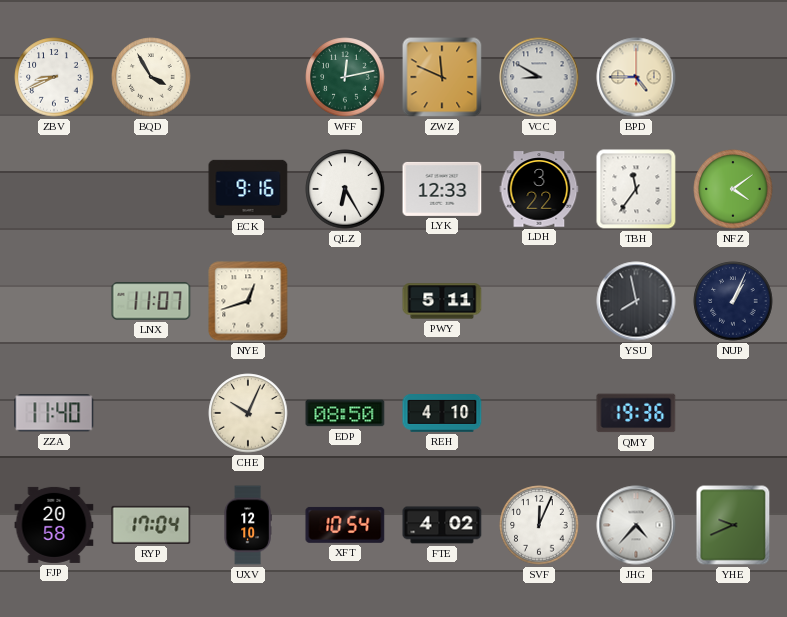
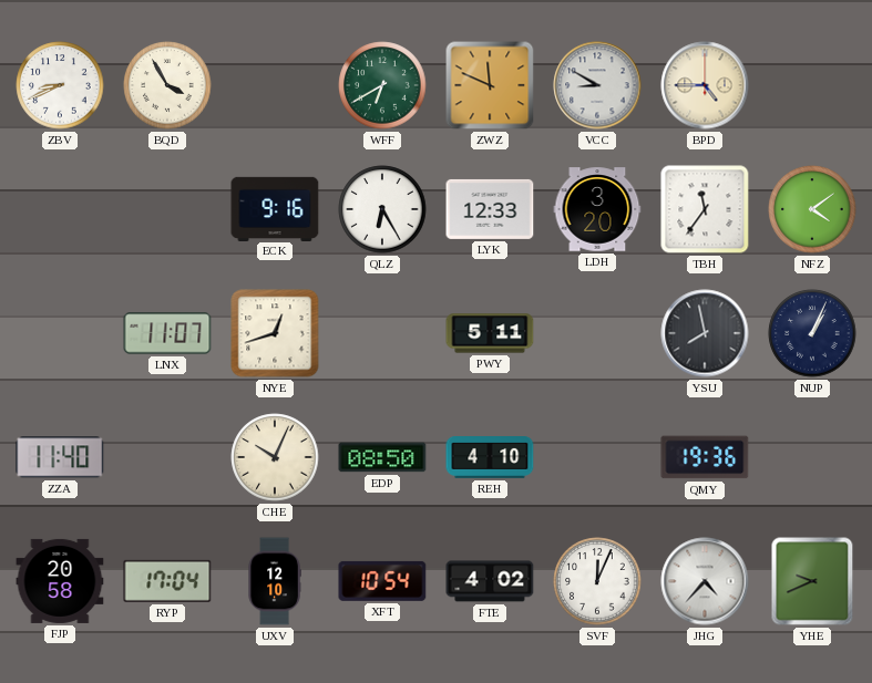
WFF: 12:13 -> 6:40
LDH: 3:22 -> 3:20
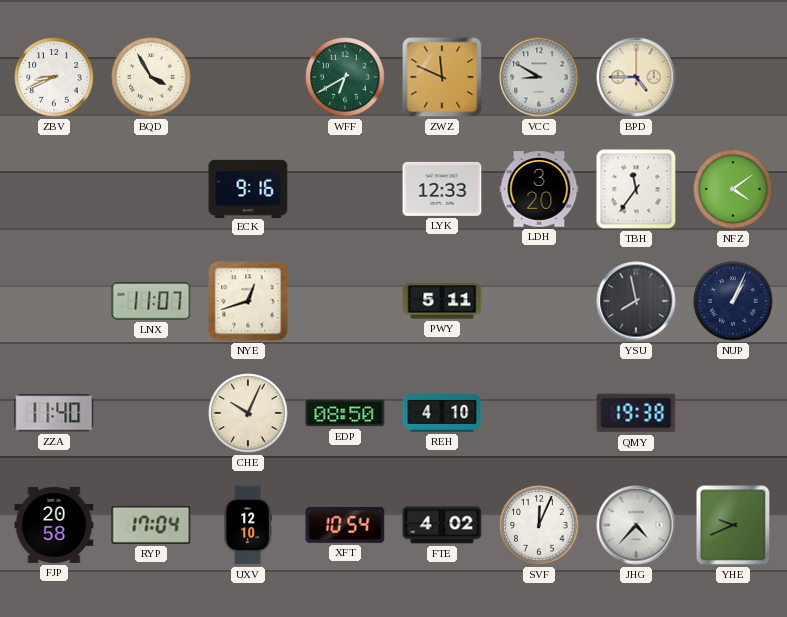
QLZ: 6:25 -> none
QMY: 19:36 -> 19:38
